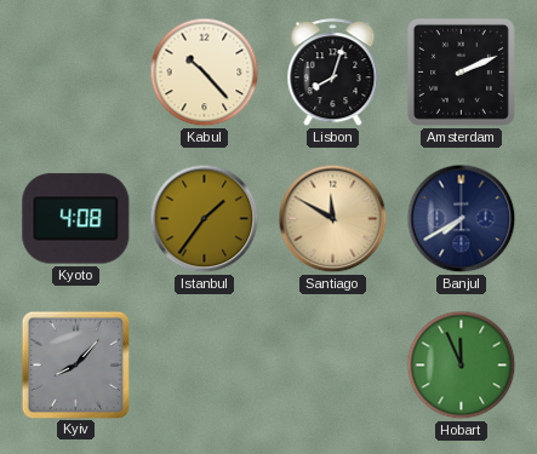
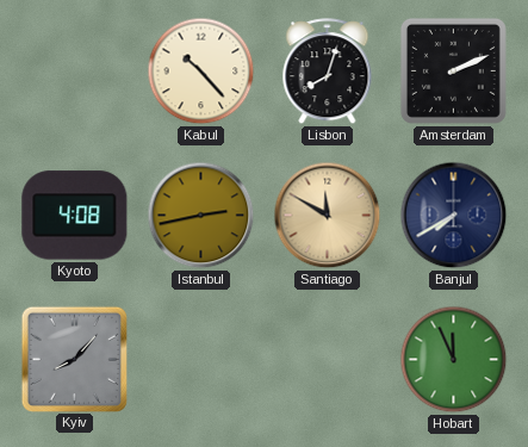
Istanbul: 1:36 -> 2:43
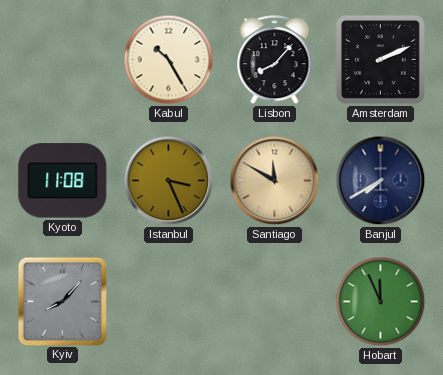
Kabul: 10:23 -> 10:25
Lisbon: 8:03 -> 8:07
Kyoto: 4:08 -> 11:08
Istanbul: 2:43 -> 3:26
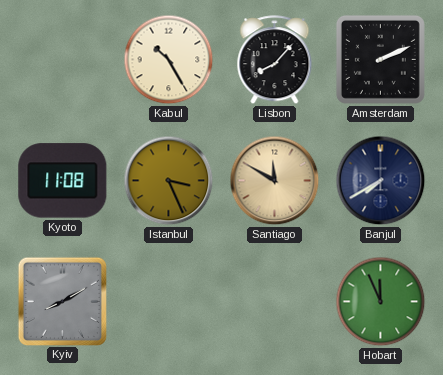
Kyiv: 8:07 -> 8:10
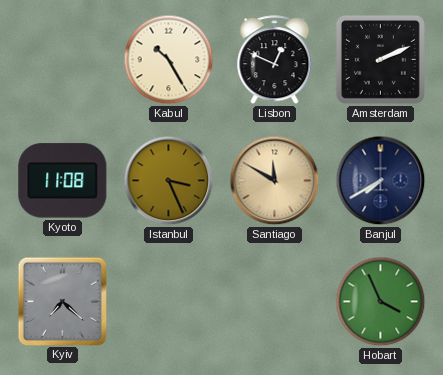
Lisbon: 8:07 -> 12:49
Kyiv: 8:10 -> 7:22
Hobart: 11:56 -> 3:56
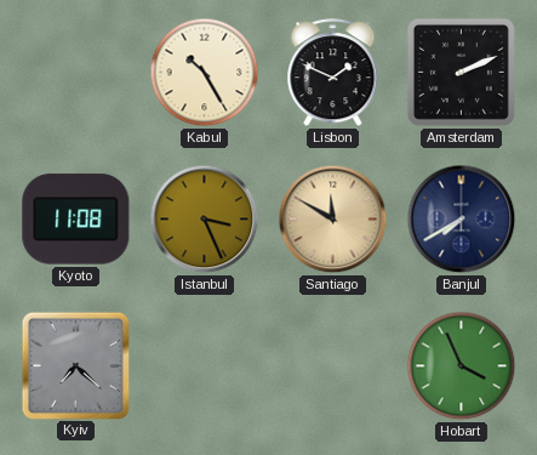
Lisbon: 12:49 -> 1:49
